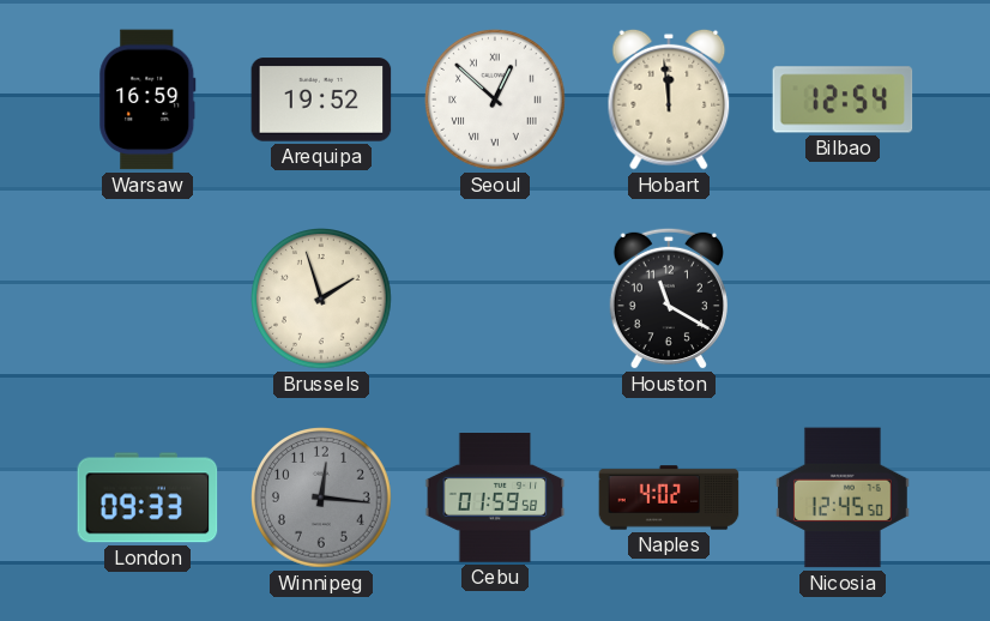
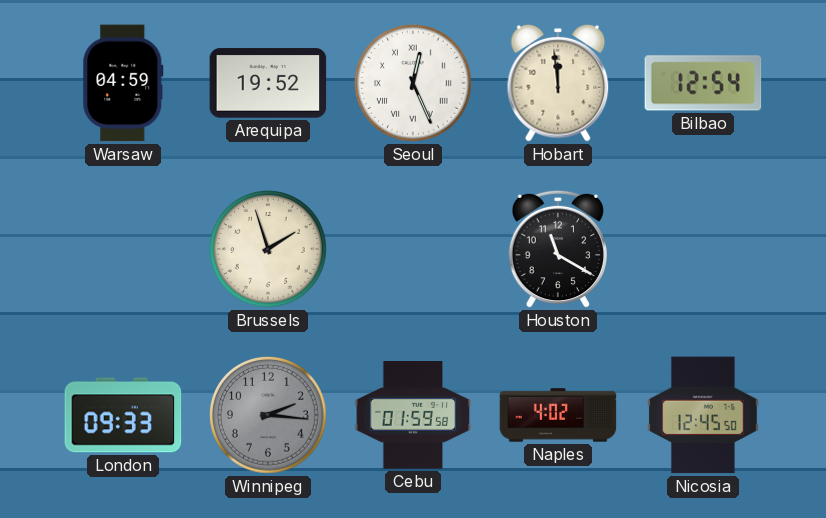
Warsaw: 16:59 -> 04:59
Seoul: 12:52 -> 12:26
Winnipeg: 12:16 -> 2:16
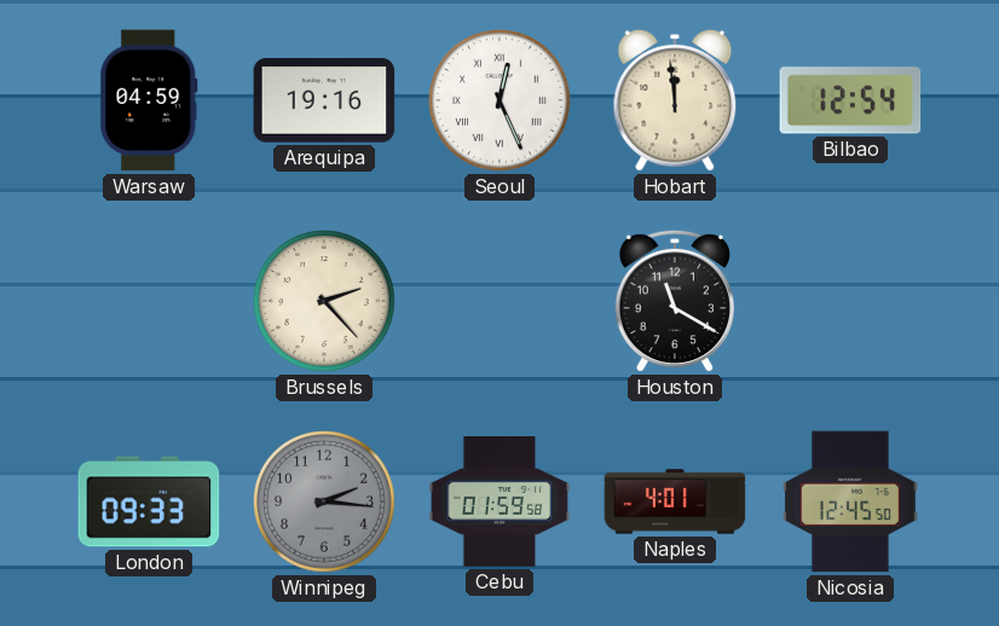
Arequipa: 19:52 -> 19:16
Brussels: 1:57 -> 2:23
Naples: 4:02 -> 4:01
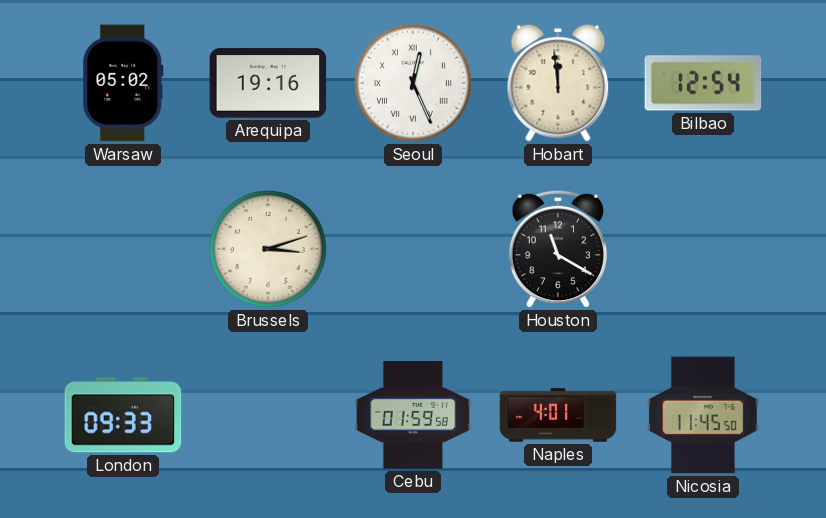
Warsaw: 04:59 -> 05:02
Brussels: 2:23 -> 3:12
Winnipeg: 2:16 -> none
Nicosia: 12:45 -> 11:45
